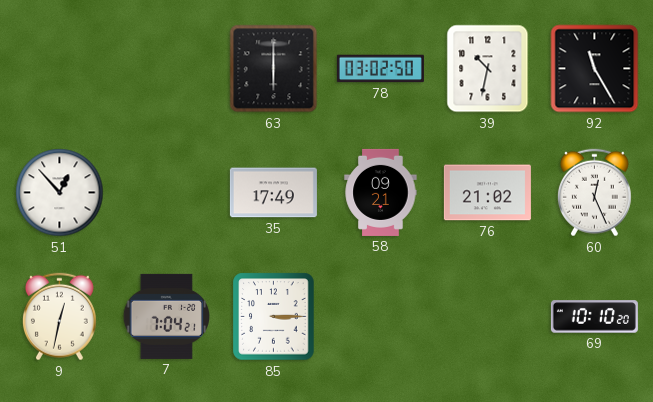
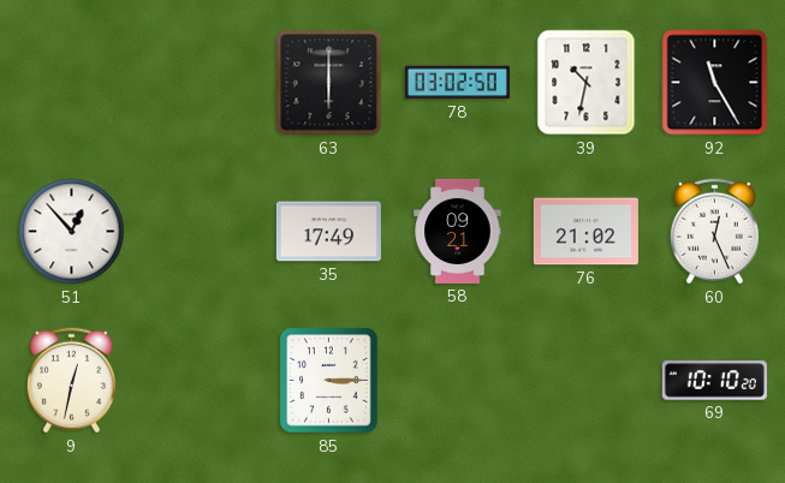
7: 7:04 -> none
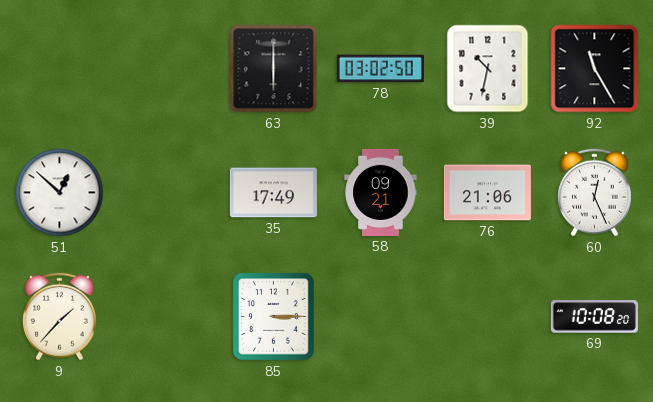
51: 12:53 -> 12:52
76: 21:02 -> 21:06
9: 12:32 -> 1:37
69: 10:10 -> 10:08
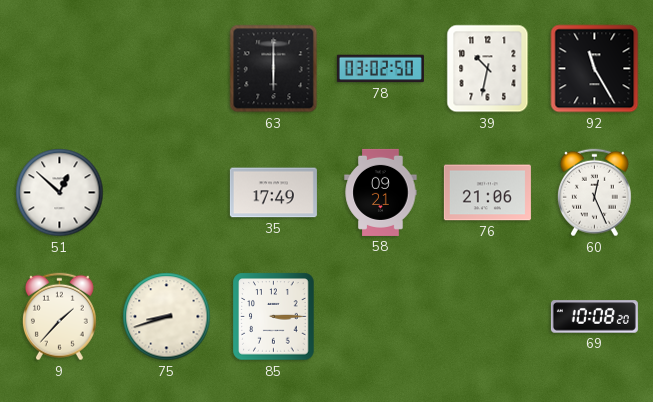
75: none -> 8:42
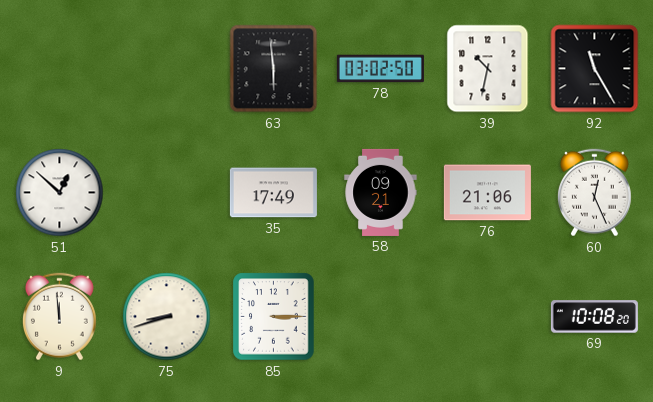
63: 6:00 -> 5:59
9: 1:37 -> 11:59
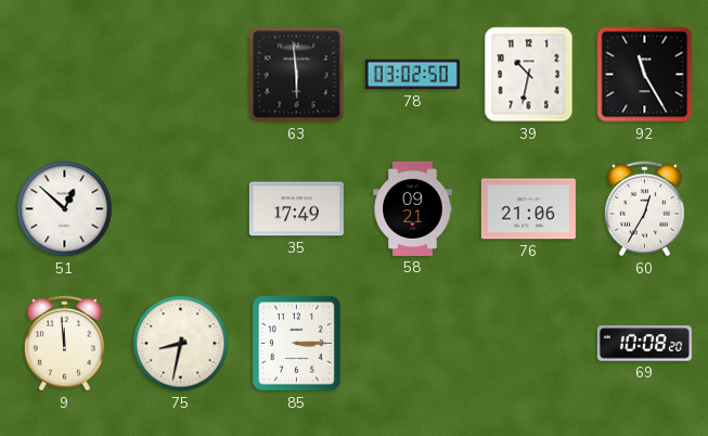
60: 12:26 -> 12:35
75: 8:42 -> 8:32
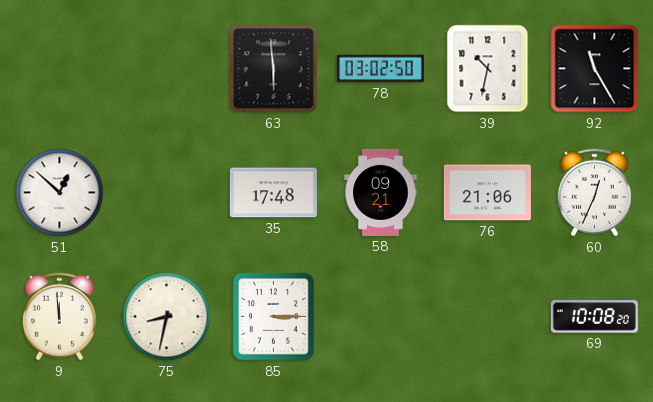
35: 17:49 -> 17:48
60: 12:35 -> 12:34
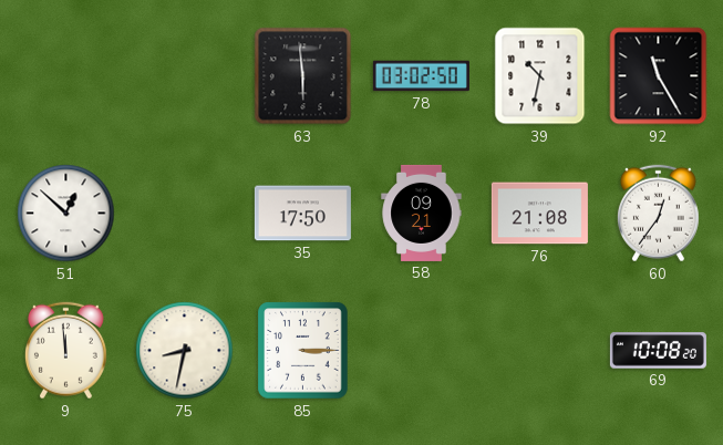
35: 17:48 -> 17:50
76: 21:06 -> 21:08
60: 12:34 -> 12:36
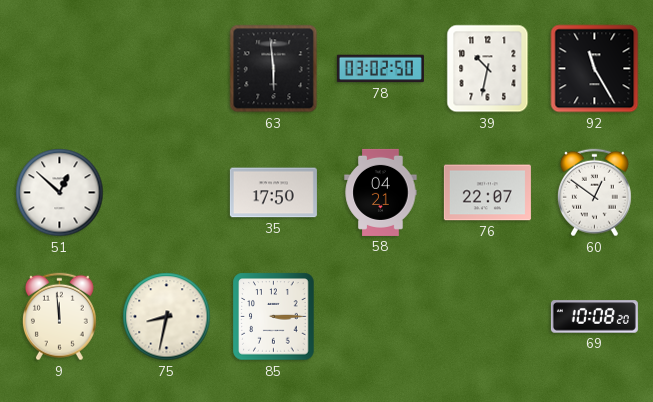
58: 09:21 -> 04:21
76: 21:08 -> 22:07
60: 12:36 -> 12:51
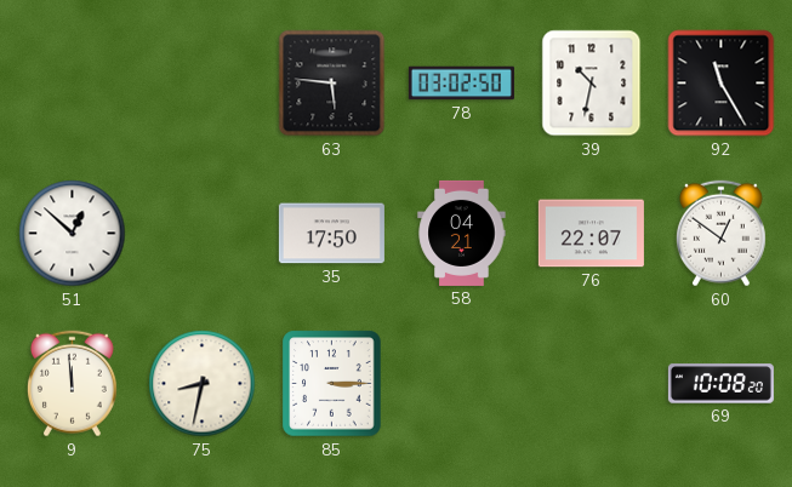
63: 5:59 -> 5:46
